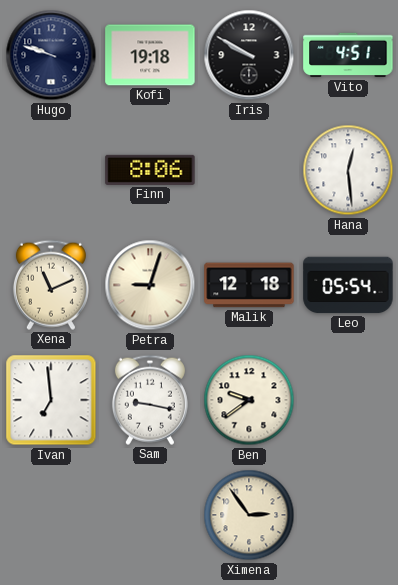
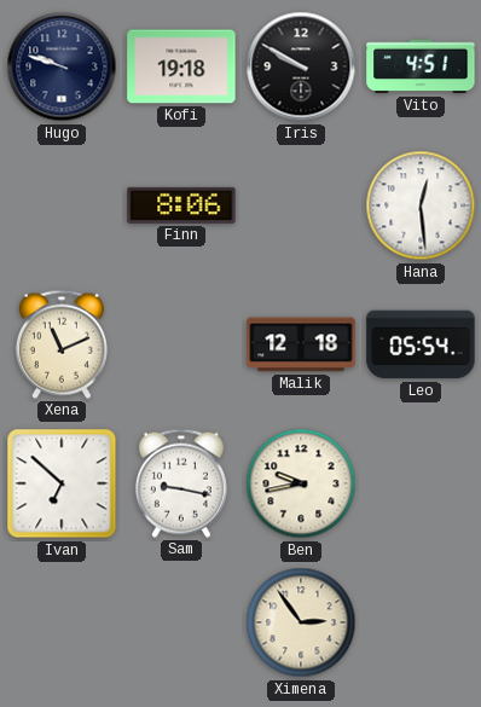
Petra: 9:03 -> none
Ivan: 6:59 -> 6:52
Ben: 9:39 -> 9:43
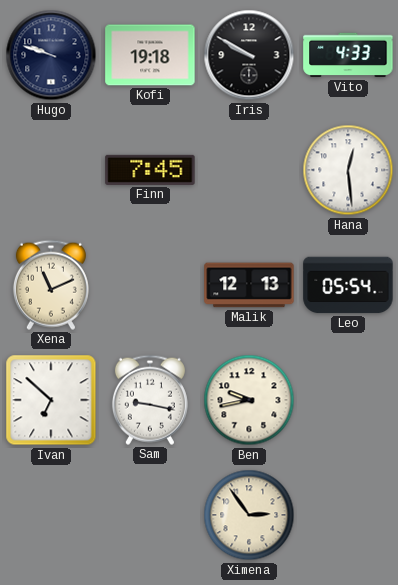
Vito: 4:51 -> 4:33
Finn: 8:06 -> 7:45
Malik: 12:18 -> 12:13
